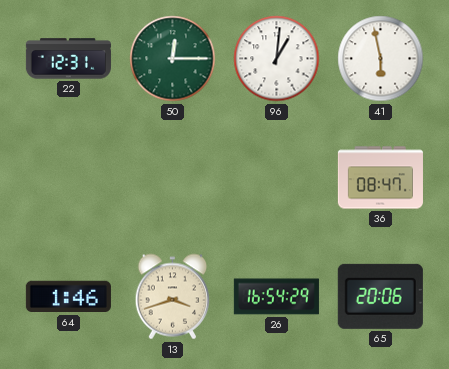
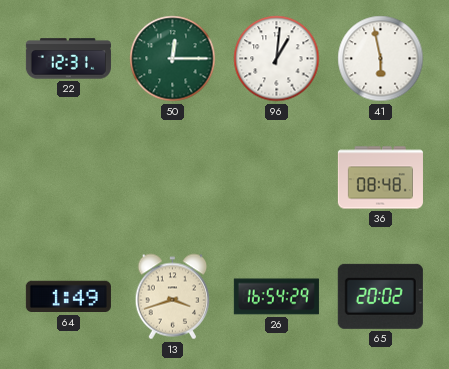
36: 08:47 -> 08:48
64: 1:46 -> 1:49
65: 20:06 -> 20:02
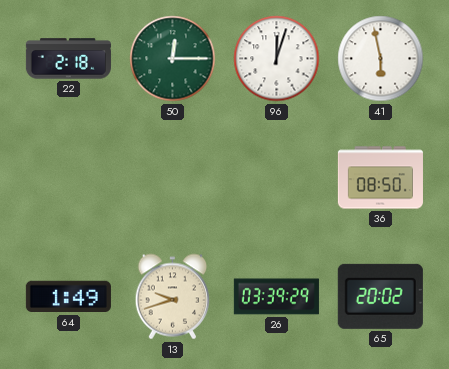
22: 12:31 -> 2:18
96: 1:01 -> 12:03
36: 08:48 -> 08:50
13: 3:42 -> 9:42
26: 16:54 -> 03:39
